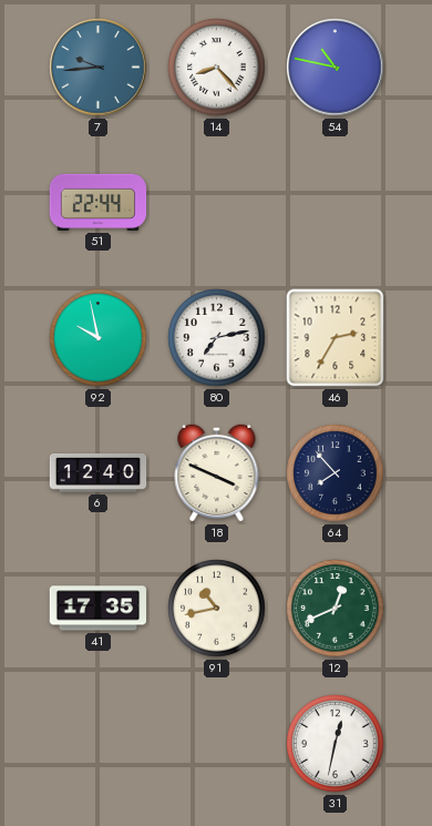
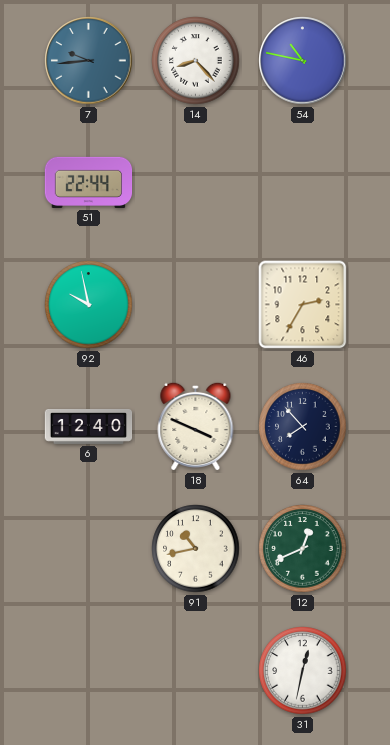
80: 7:13 -> none
41: 17:35 -> none
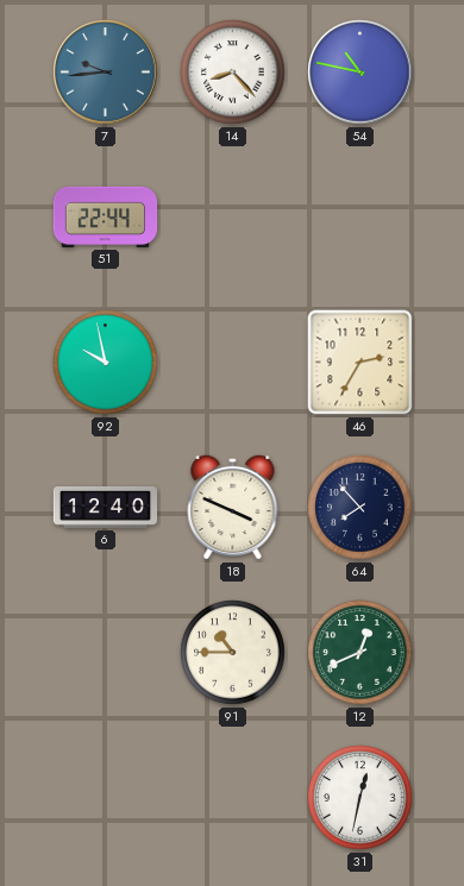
91: 10:43 -> 10:45
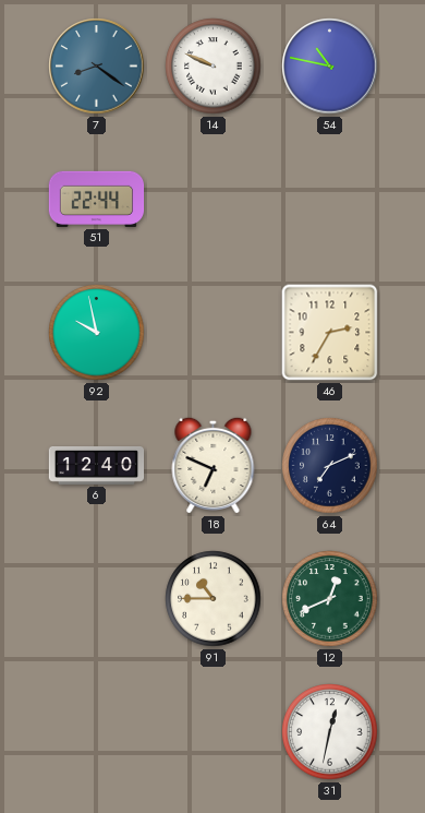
7: 9:44 -> 8:21
14: 8:23 -> 9:49
18: 3:49 -> 6:49
64: 7:53 -> 7:11
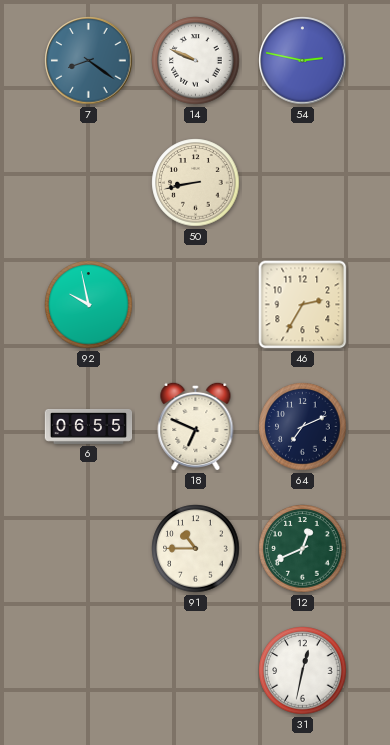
54: 10:47 -> 2:47
51: 22:44 -> none
50: none -> 8:43
6: 12:40 -> 06:55
